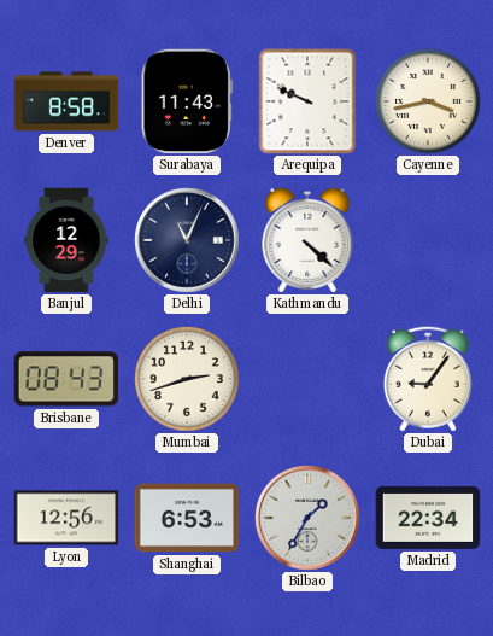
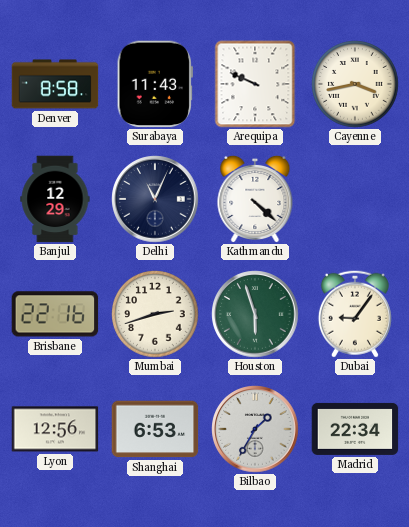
Brisbane: 08:43 -> 22:16
Houston: none -> 5:57
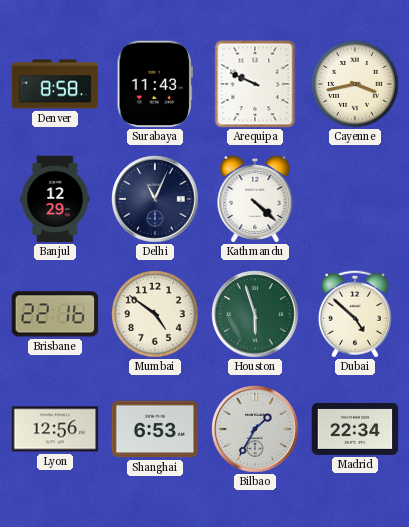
Mumbai: 2:42 -> 4:51
Dubai: 9:06 -> 4:52
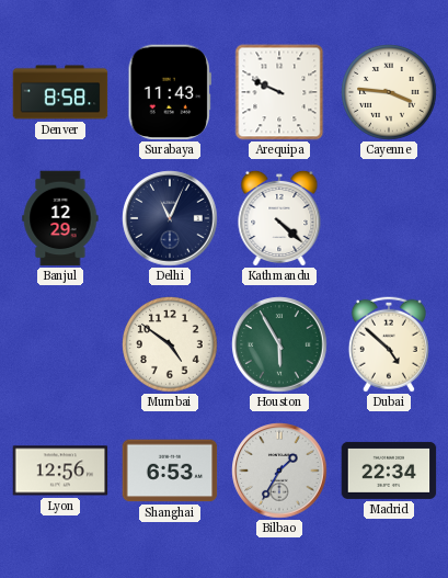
Cayenne: 3:43 -> 3:46
Brisbane: 22:16 -> none
Houston: 5:57 -> 5:55
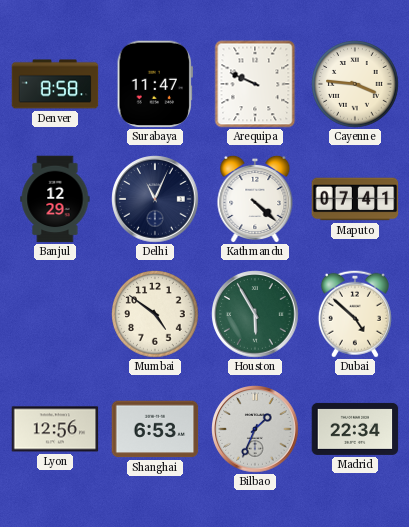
Surabaya: 11:43 -> 11:47
Maputo: none -> 07:41
Bilbao: 1:35 -> 1:34
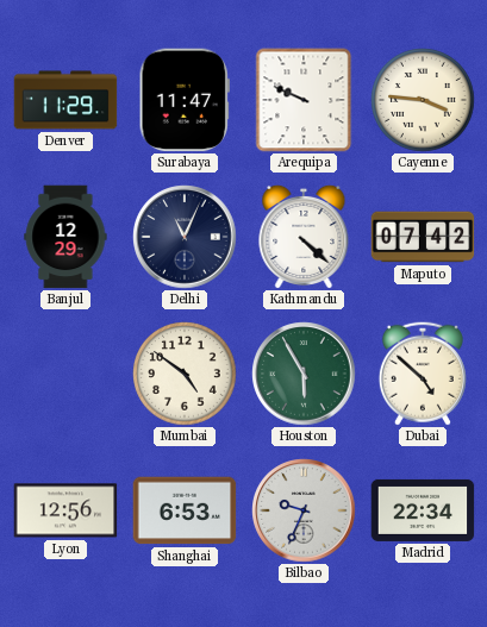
Denver: 8:58 -> 11:29
Maputo: 07:41 -> 07:42
Bilbao: 1:34 -> 9:34
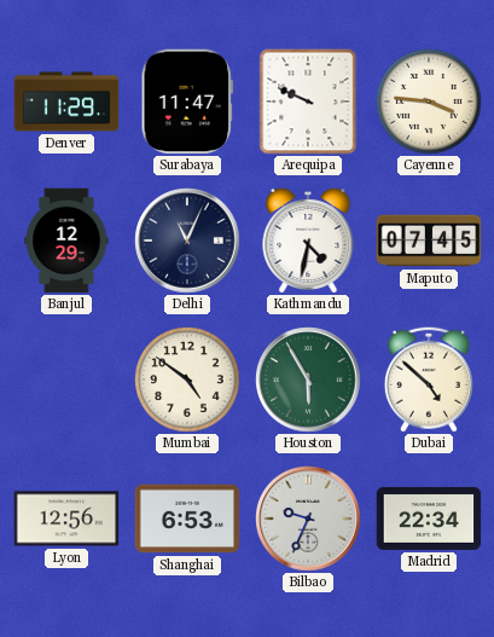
Kathmandu: 4:22 -> 4:32
Maputo: 07:42 -> 07:45
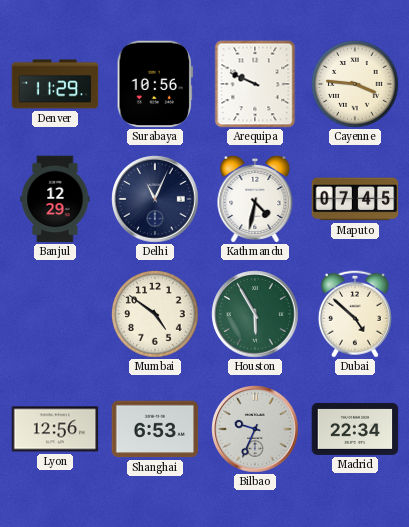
Surabaya: 11:47 -> 10:56
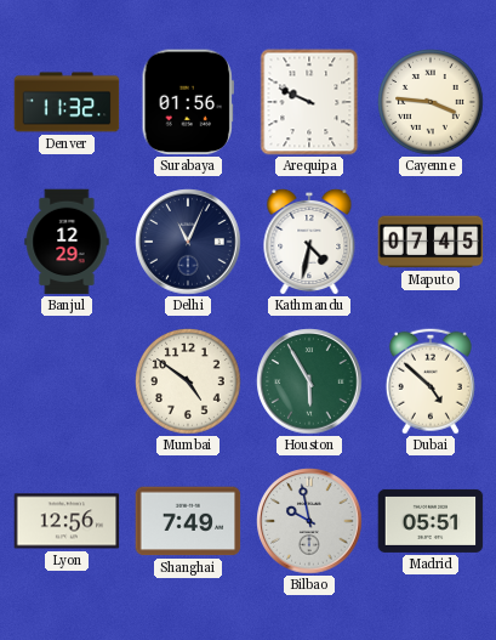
Denver: 11:29 -> 11:32
Surabaya: 10:56 -> 01:56
Shanghai: 6:53 -> 7:49
Bilbao: 9:34 -> 9:58
Madrid: 22:34 -> 05:51
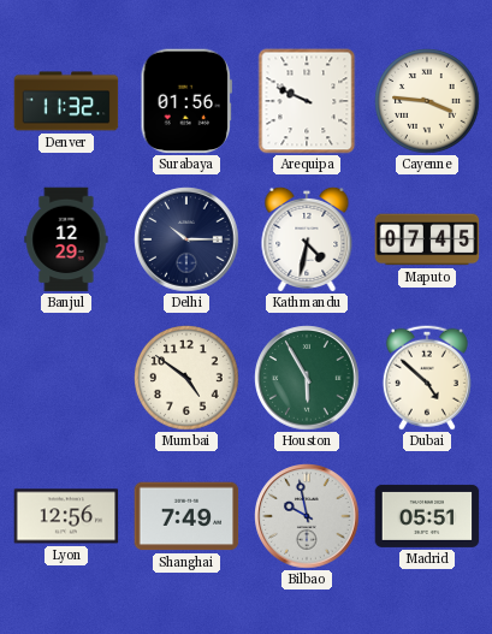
Delhi: 11:04 -> 10:15
